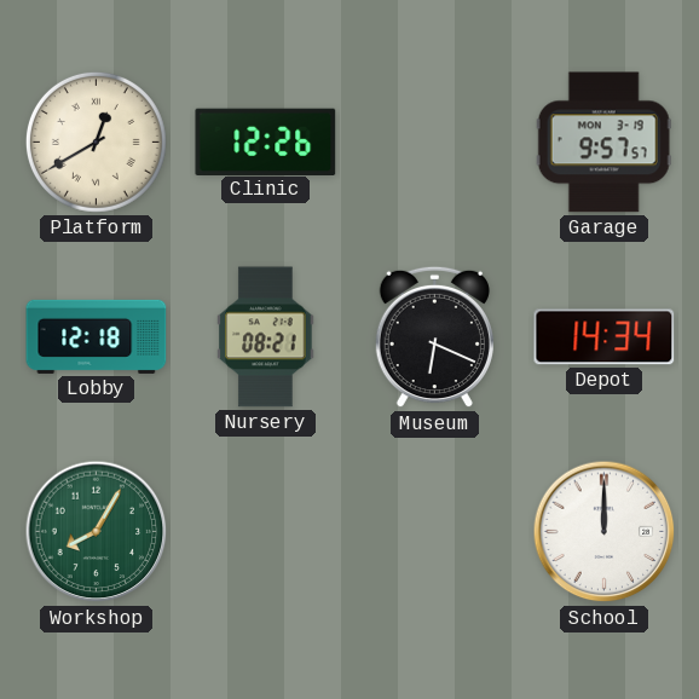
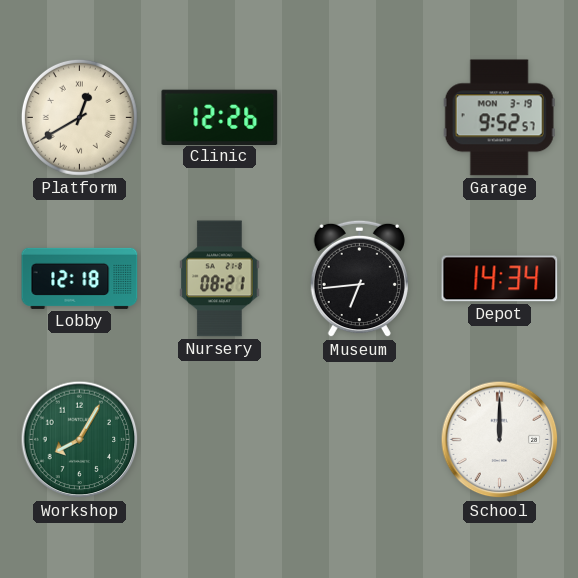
Garage: 9:57 -> 9:52
Museum: 6:19 -> 6:44
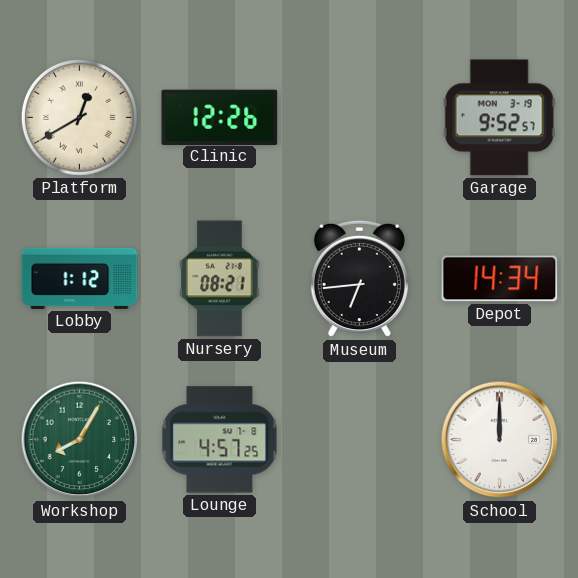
Lobby: 12:18 -> 1:12
Lounge: none -> 4:57
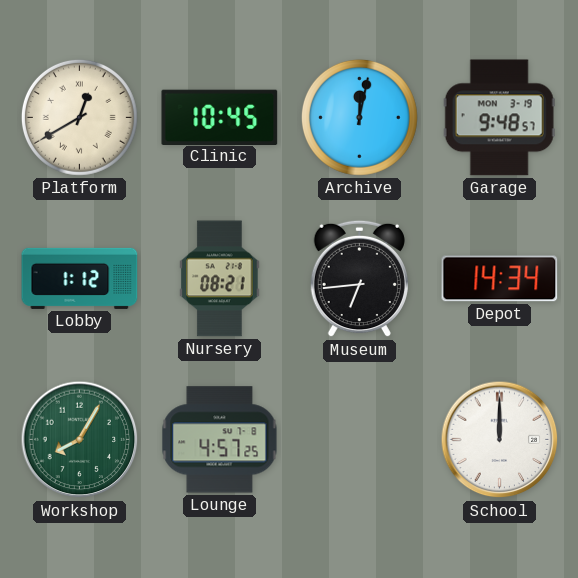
Clinic: 12:26 -> 10:45
Archive: none -> 12:02
Garage: 9:52 -> 9:48
